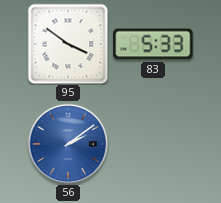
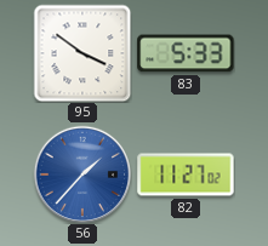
56: 2:09 -> 1:37
82: none -> 11:27
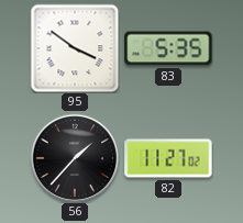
83: 5:33 -> 5:35
56 dial: blue -> black
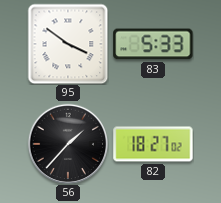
83: 5:35 -> 5:33
82: 11:27 -> 18:27
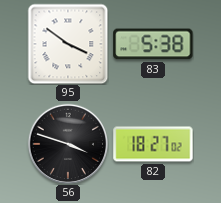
83: 5:33 -> 5:38
56: 1:37 -> 3:48
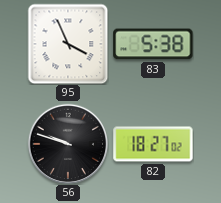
95: 3:51 -> 3:56
56: 3:48 -> 9:48
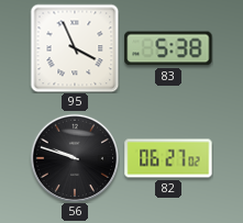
82: 18:27 -> 06:27
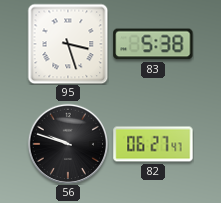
95: 3:56 -> 3:27
82: 06:27:02 -> 06:27:47
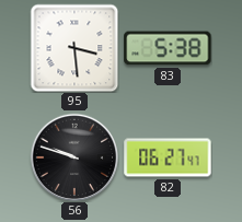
95: 3:27 -> 3:29
